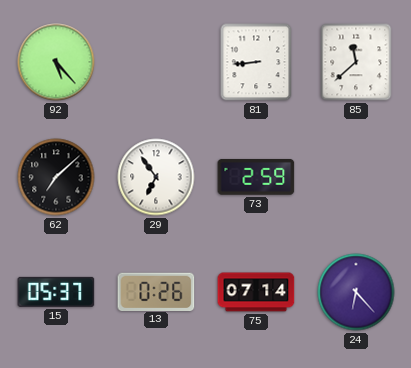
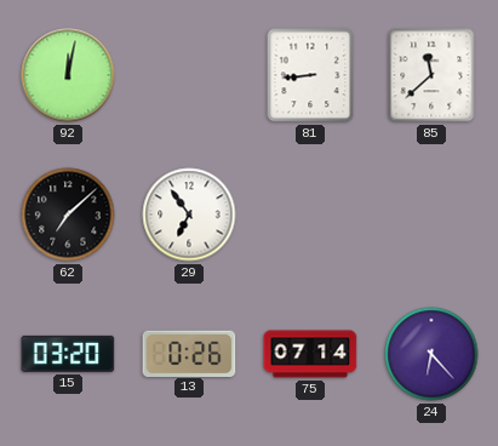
92: 5:23 -> 12:02
73: 2:59 -> none
15: 05:37 -> 03:20
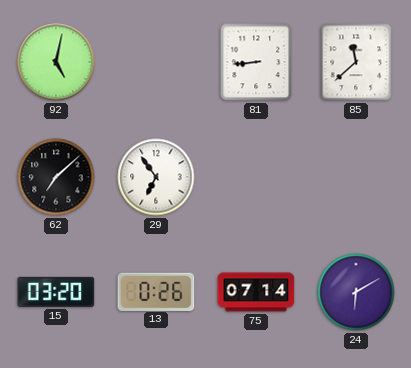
92: 12:02 -> 5:02
24: 6:23 -> 6:10
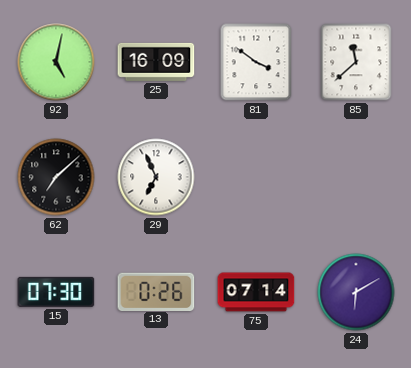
25: none -> 16:09
81: 8:44 -> 3:51
29: 6:54 -> 6:56
15: 03:20 -> 07:30
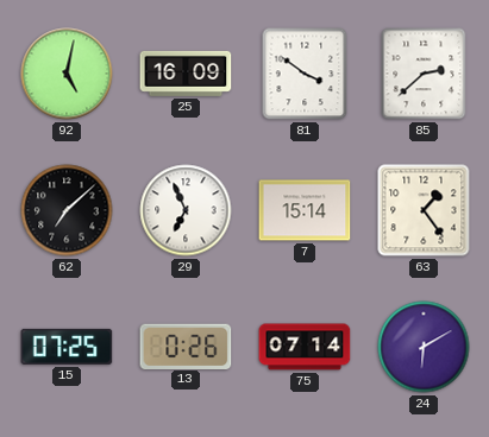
85: 11:38 -> 2:38
7: none -> 15:14
63: none -> 1:24
15: 07:30 -> 07:25
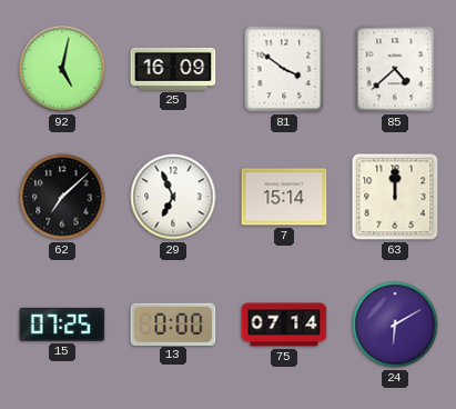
85: 2:38 -> 4:38
63: 1:24 -> 12:00
13: 0:26 -> 0:00
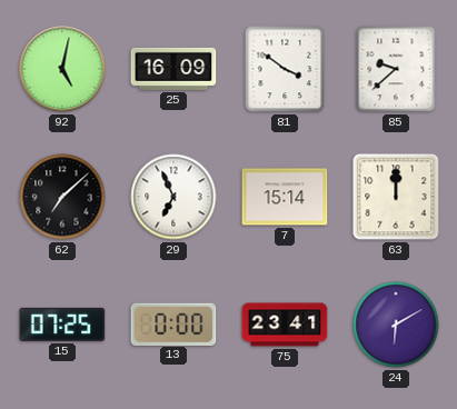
85: 4:38 -> 9:38
75: 07:14 -> 23:41
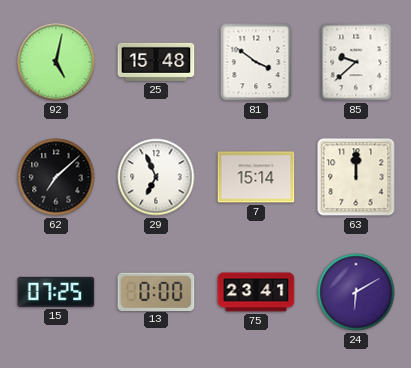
25: 16:09 -> 15:48
